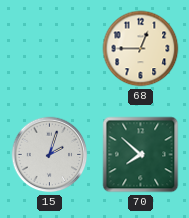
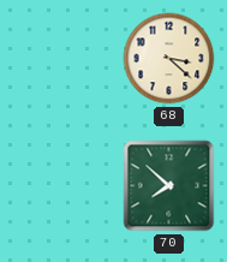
68: 12:45 -> 3:22
15: 2:03 -> none
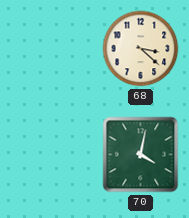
70: 7:52 -> 4:02
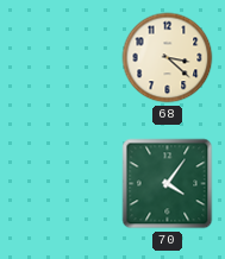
70: 4:02 -> 4:06
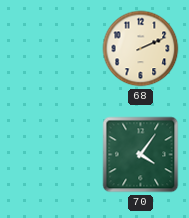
68: 3:22 -> 2:11
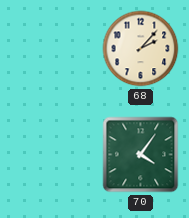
68: 2:11 -> 2:07
